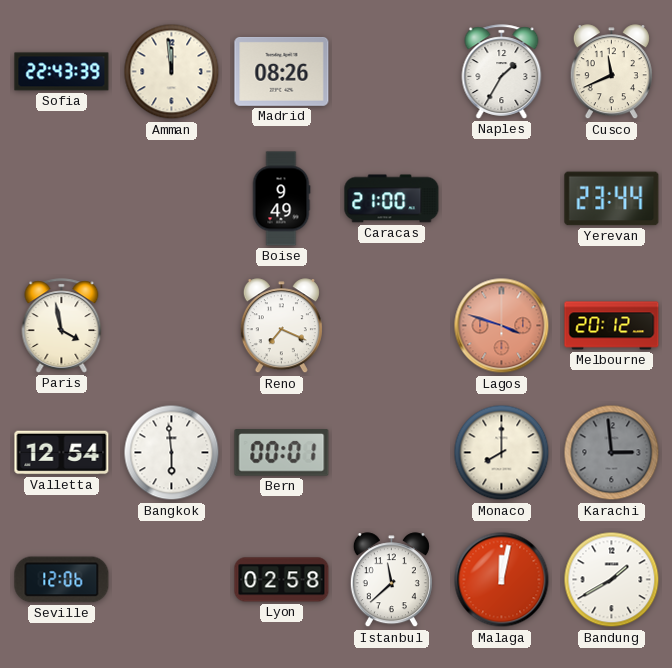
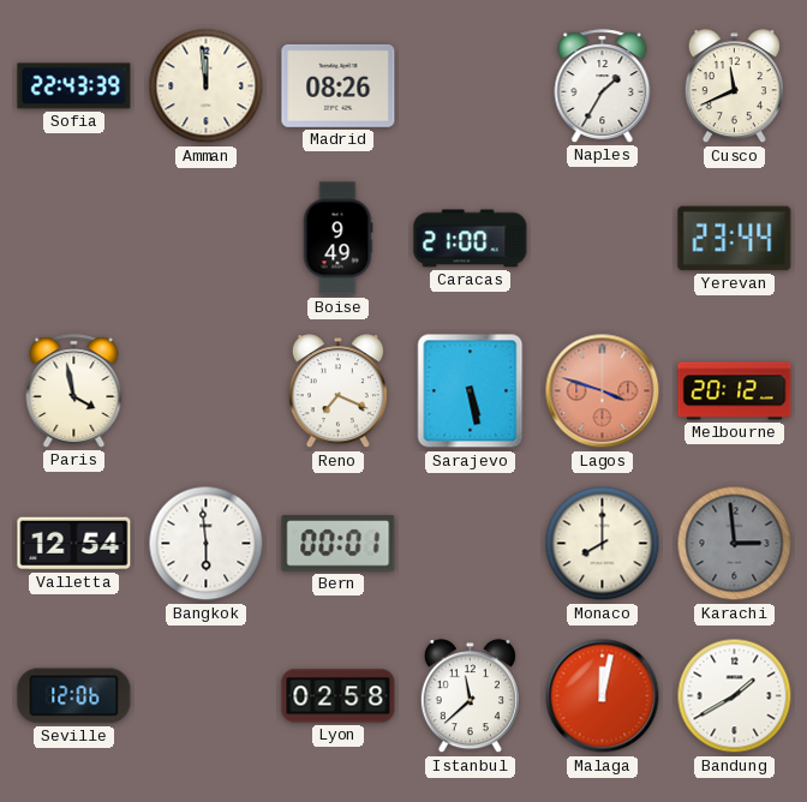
Sarajevo: none -> 5:28
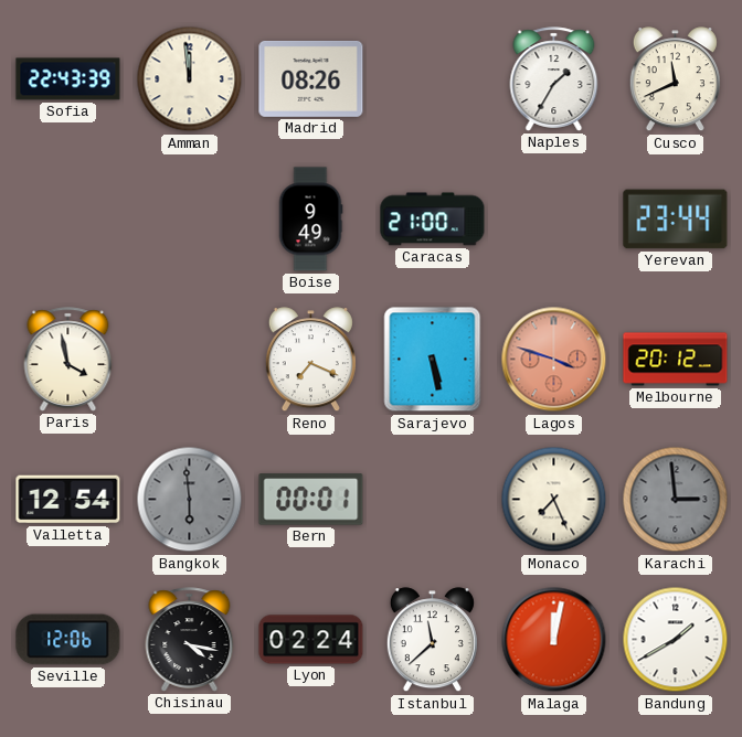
Bangkok dial: white -> grey
Monaco: 8:00 -> 7:26
Chisinau: none -> 4:17
Lyon: 02:58 -> 02:24
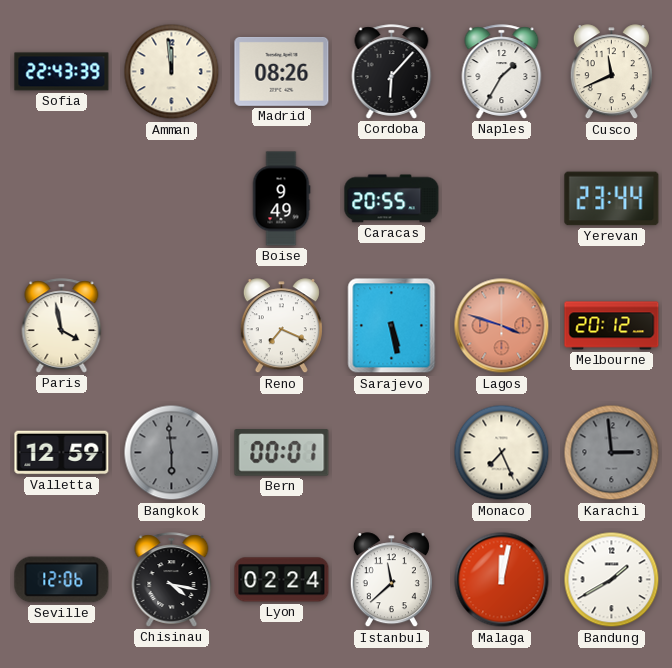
Cordoba: none -> 6:07
Caracas: 21:00 -> 20:55
Valletta: 12:54 -> 12:59
